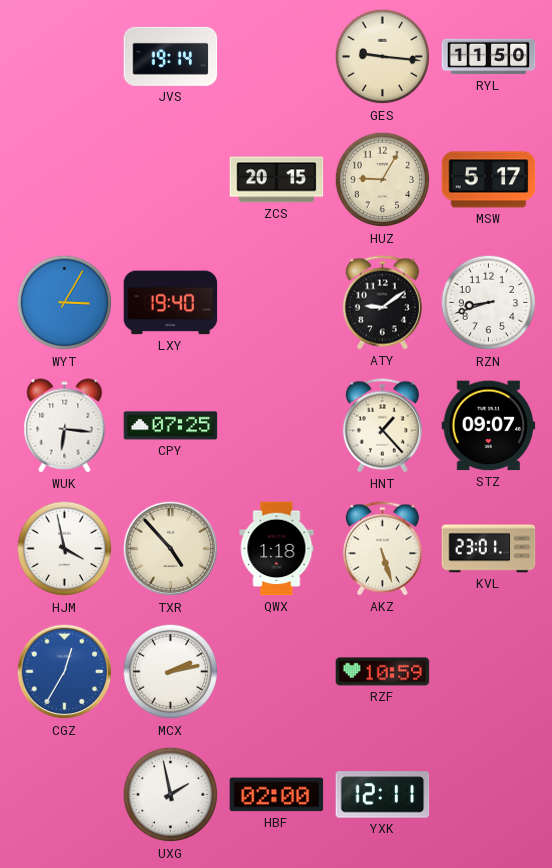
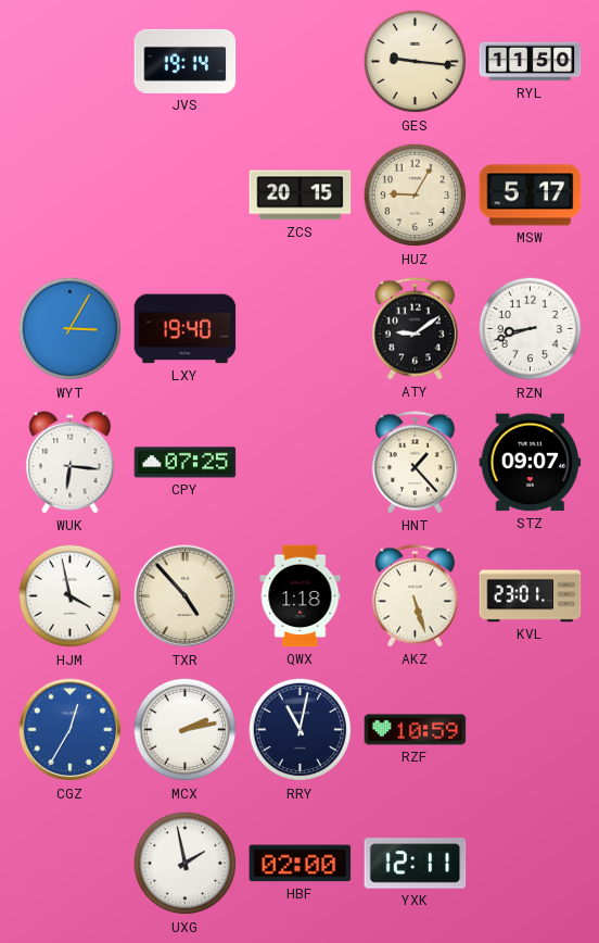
RRY: none -> 11:02
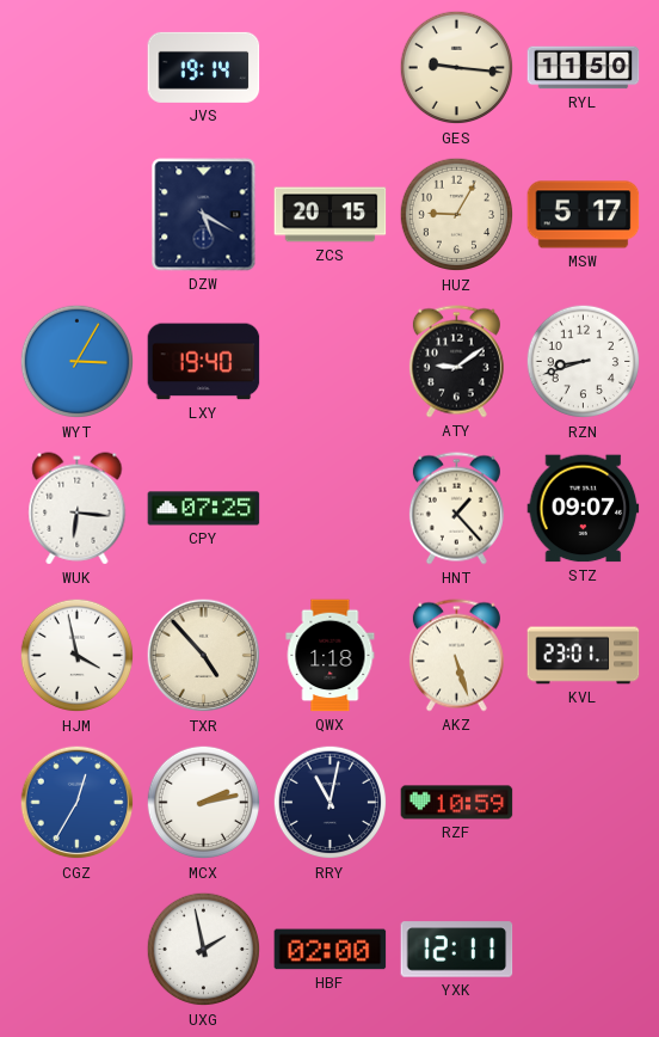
DZW: none -> 5:20
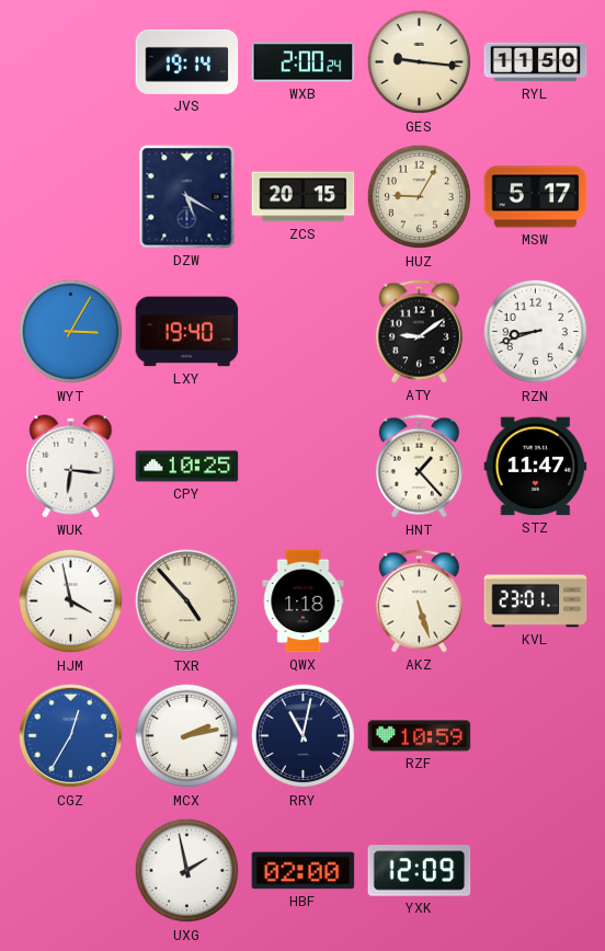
WXB: none -> 2:00
CPY: 07:25 -> 10:25
STZ: 09:07 -> 11:47
YXK: 12:11 -> 12:09
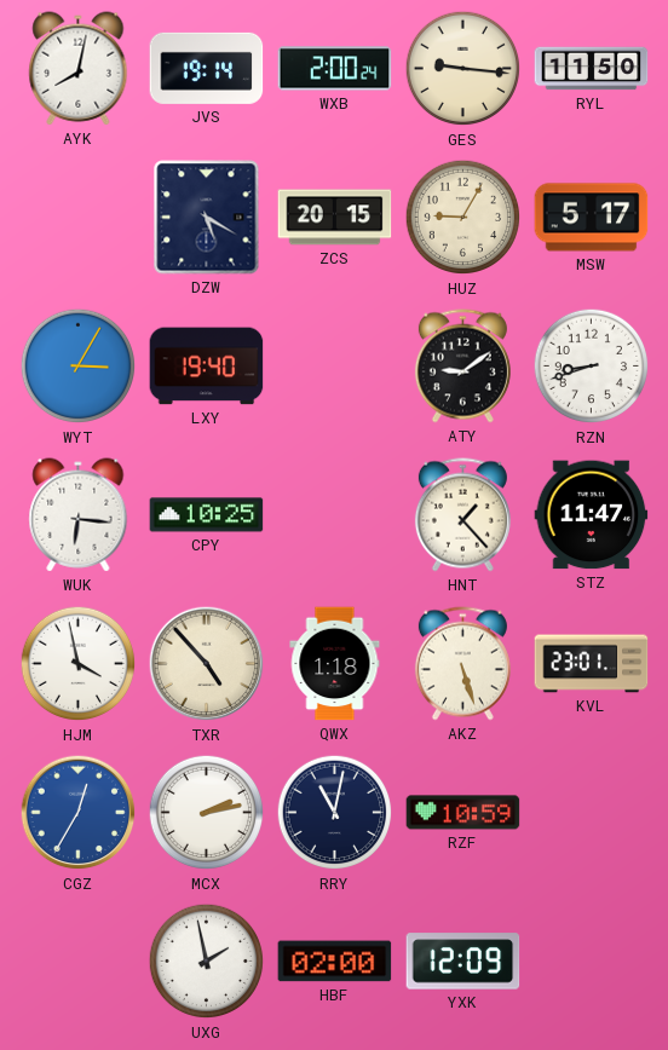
AYK: none -> 8:02
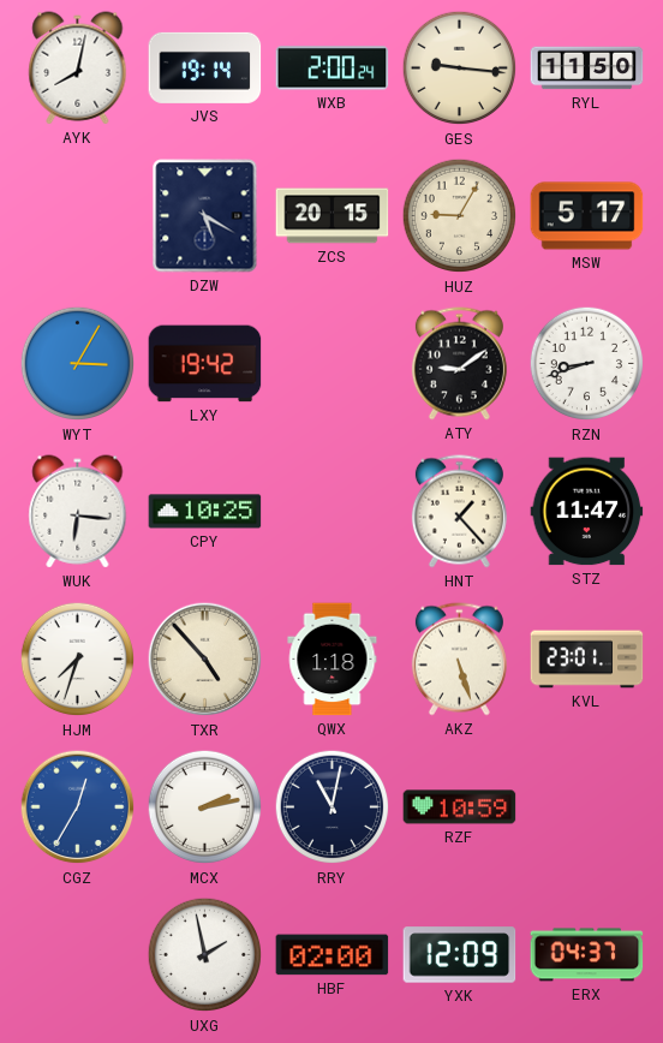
LXY: 19:40 -> 19:42
HJM: 3:58 -> 7:33
ERX: none -> 04:37
